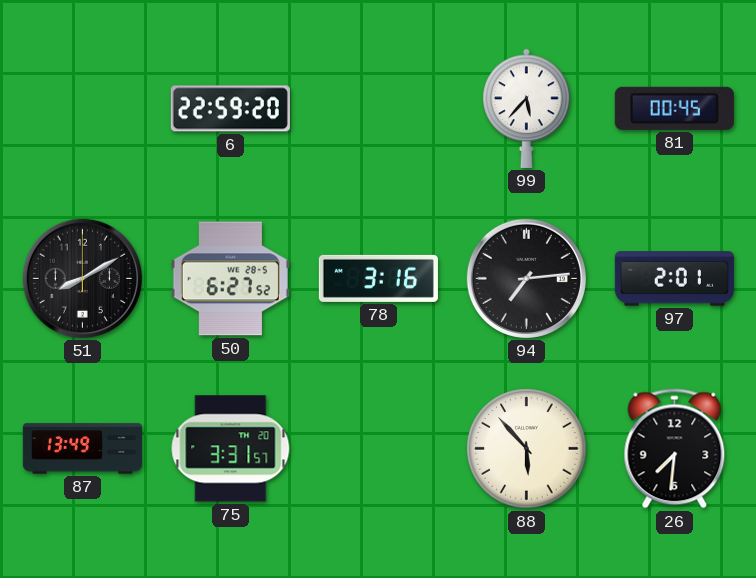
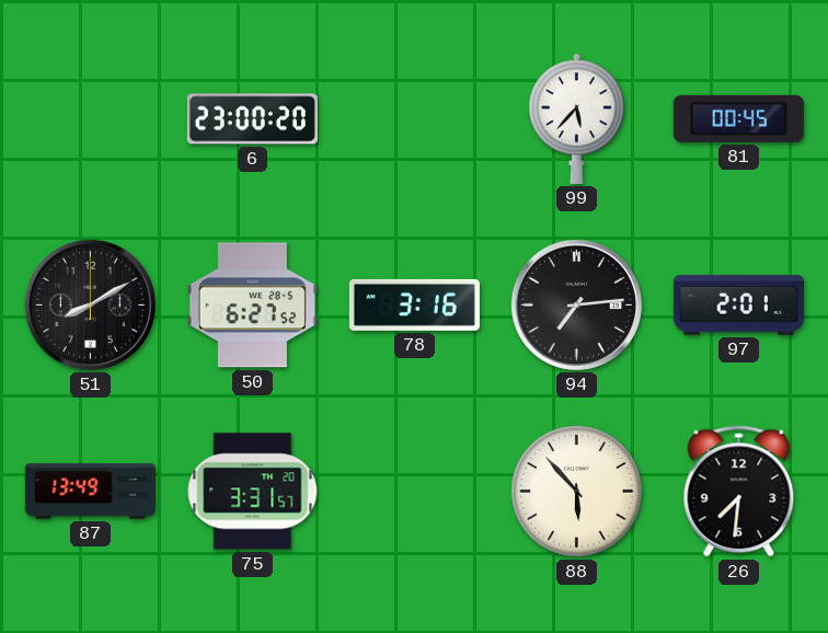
6: 22:59 -> 23:00
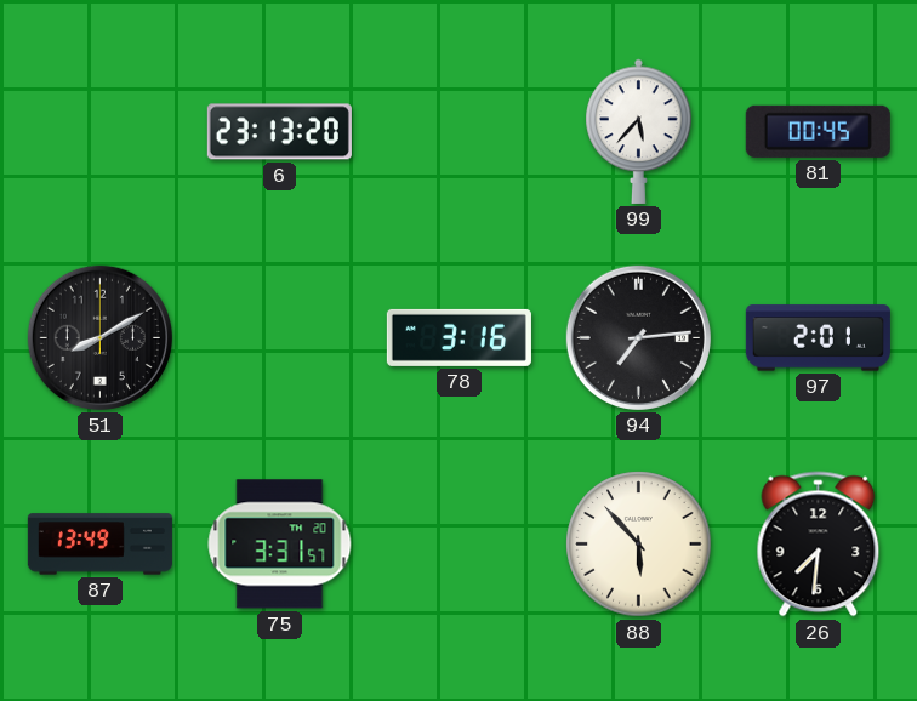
6: 23:00 -> 23:13
50: 6:27 -> none
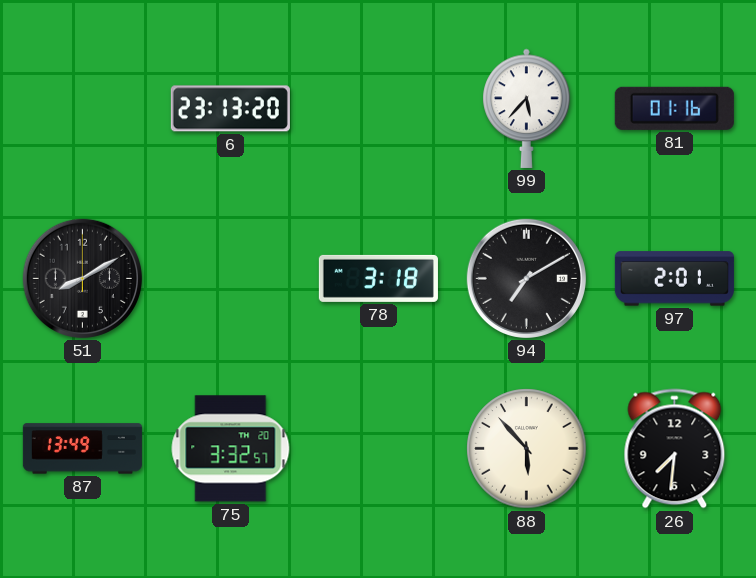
81: 00:45 -> 01:16
78: 3:16 -> 3:18
94: 7:14 -> 7:10
75: 3:31 -> 3:32
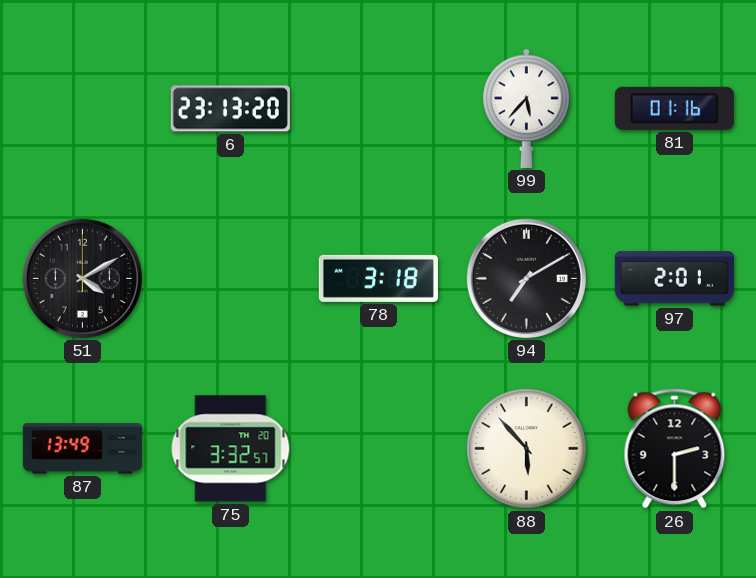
51: 8:10 -> 4:10
26: 7:31 -> 2:30
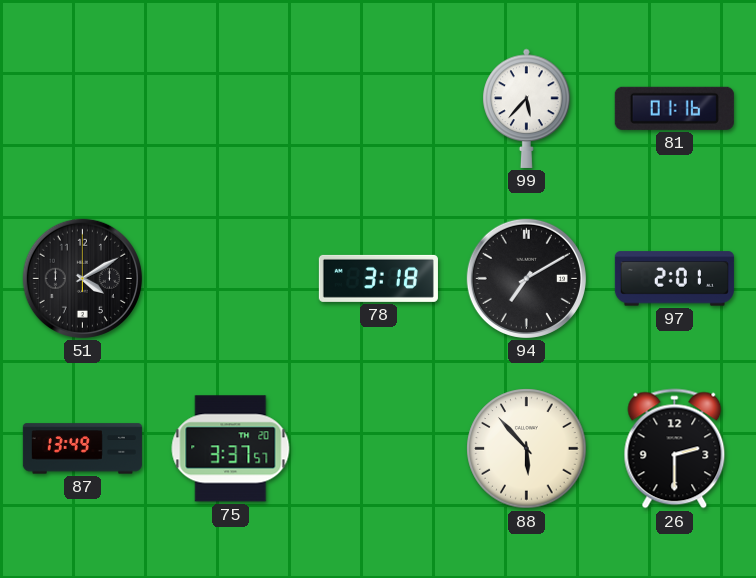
6: 23:13 -> none
75: 3:32 -> 3:37
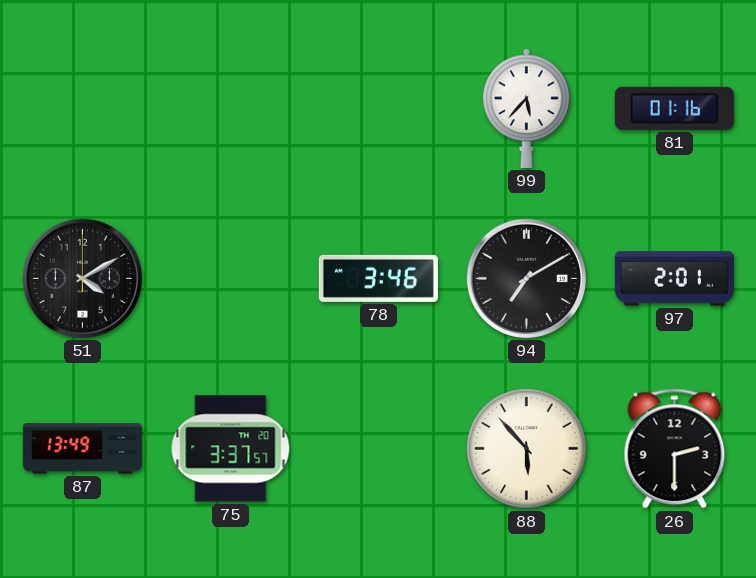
78: 3:18 -> 3:46
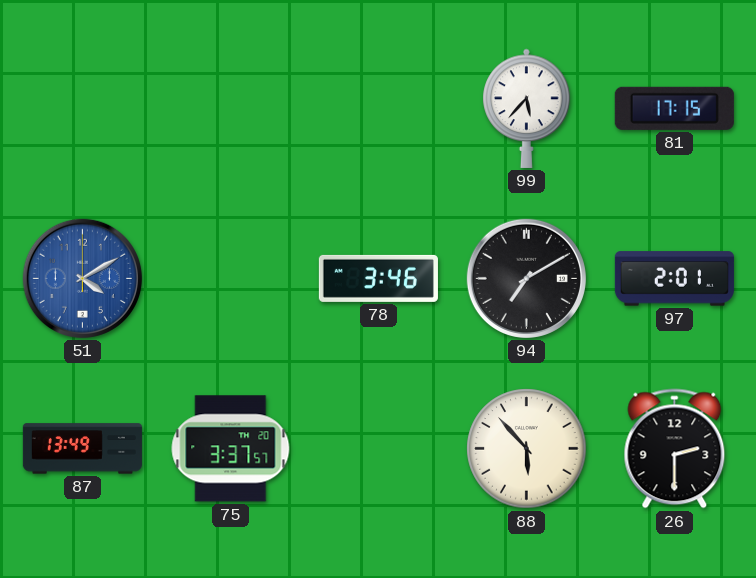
81: 01:16 -> 17:15
51 dial: black -> blue
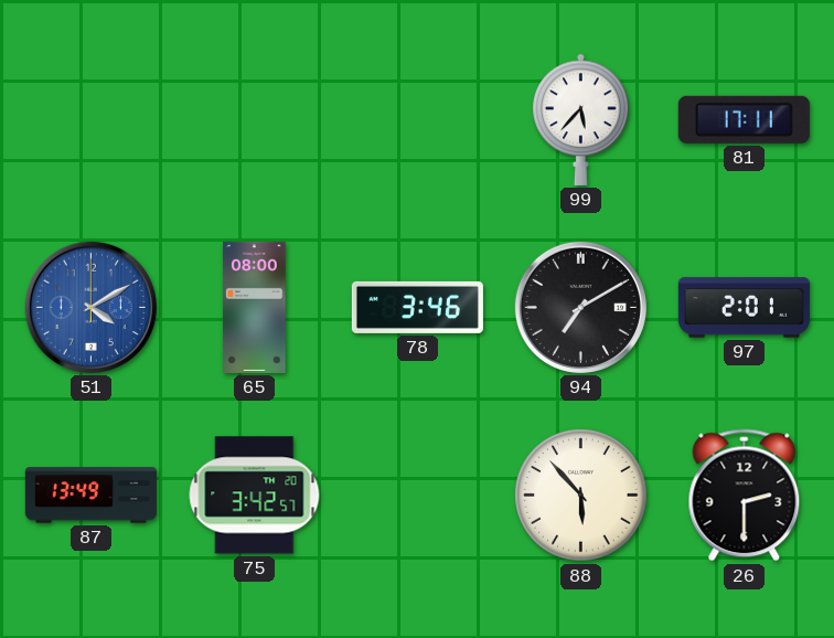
81: 17:15 -> 17:11
65: none -> 08:00
75: 3:37 -> 3:42
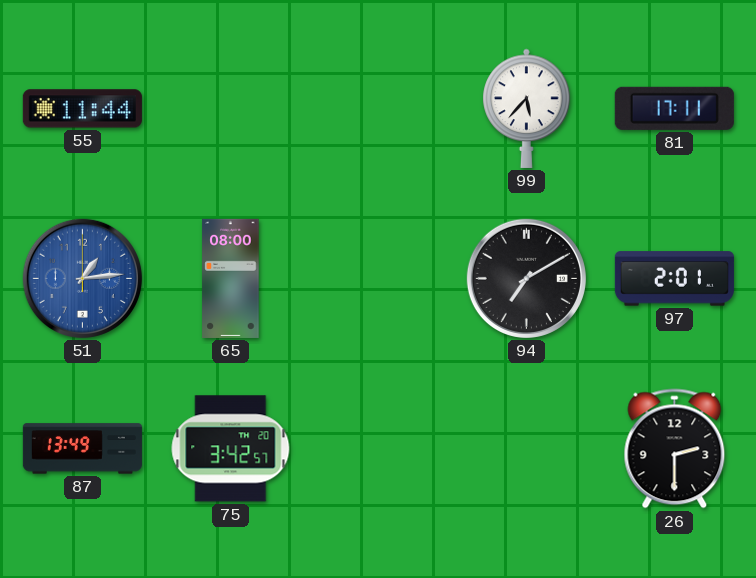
55: none -> 11:44
51: 4:10 -> 1:14
78: 3:46 -> none
88: 5:53 -> none
